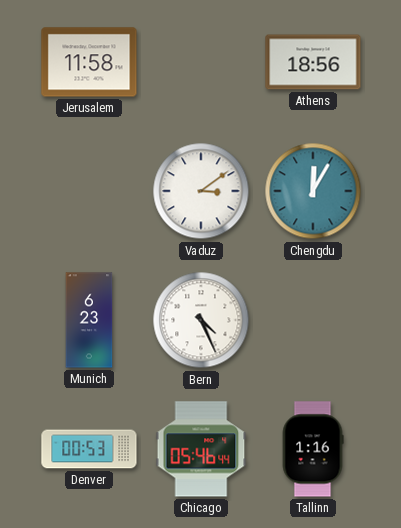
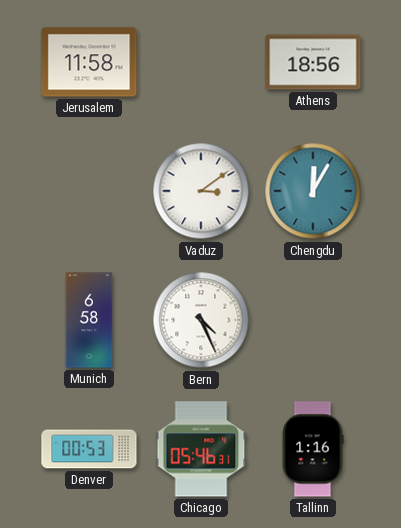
Munich: 6:23 -> 6:58
Chicago: 05:46:44 -> 05:46:31
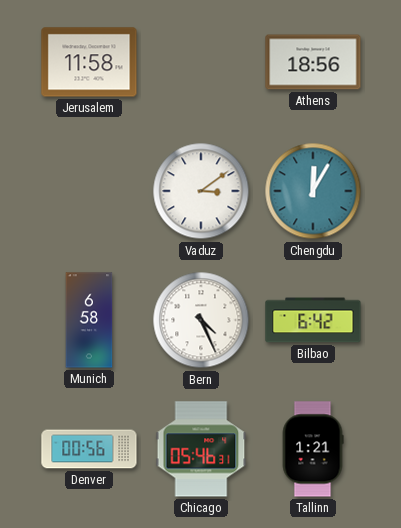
Bilbao: none -> 6:42
Denver: 00:53 -> 00:56
Tallinn: 1:16 -> 1:21
